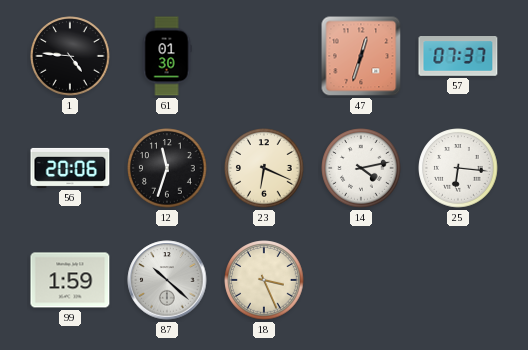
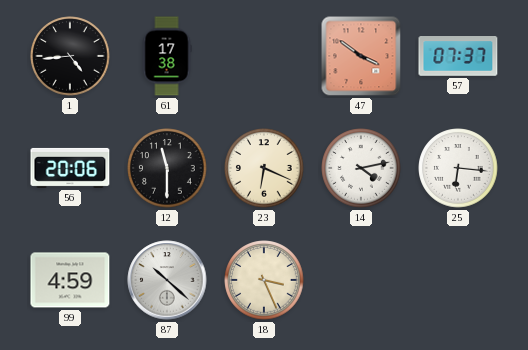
1: 4:46 -> 4:44
61: 01:30 -> 17:38
47: 12:33 -> 3:51
12: 11:33 -> 11:30
99: 1:59 -> 4:59
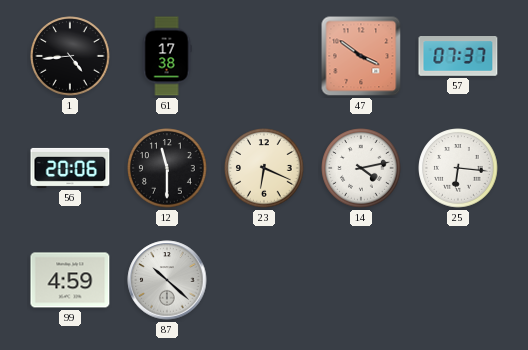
18: 3:26 -> none
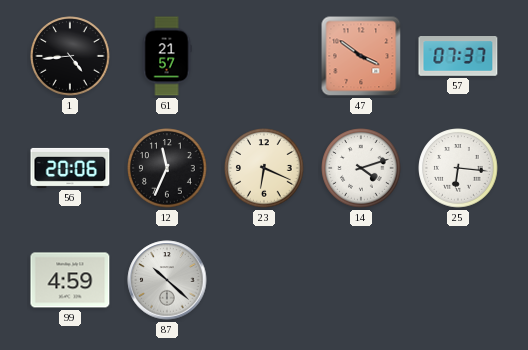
61: 17:38 -> 21:57
12: 11:30 -> 11:34
14: 4:13 -> 4:12
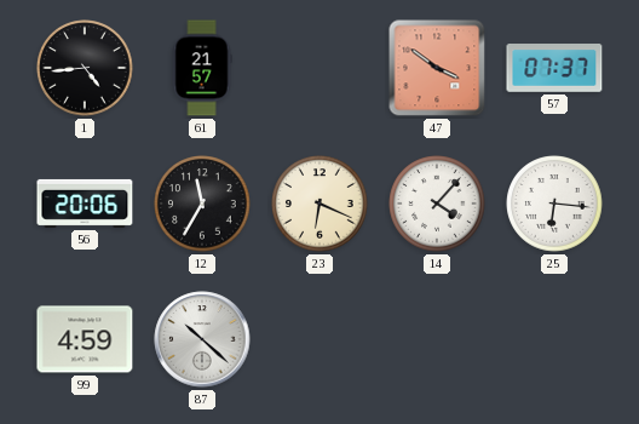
12: 11:34 -> 11:35
14: 4:12 -> 4:07
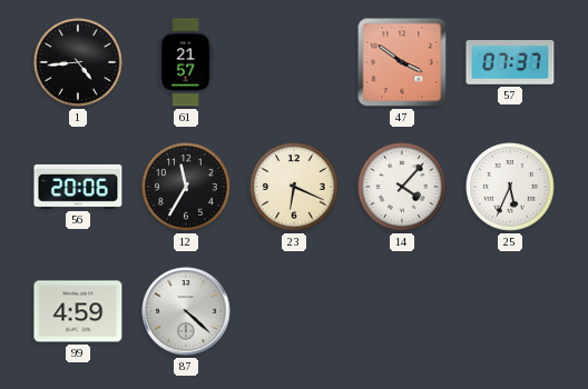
25: 6:16 -> 5:34
87: 10:22 -> 4:22
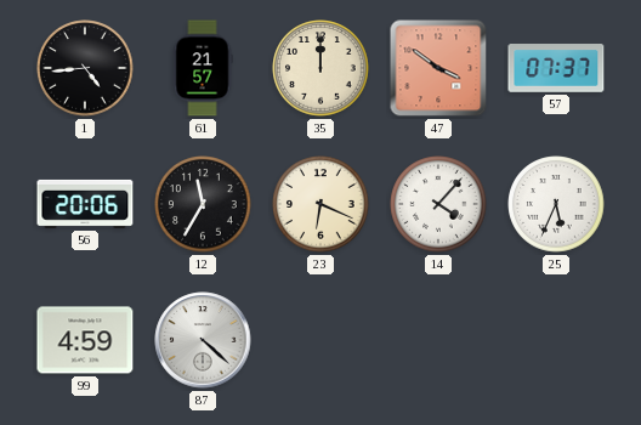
35: none -> 12:00
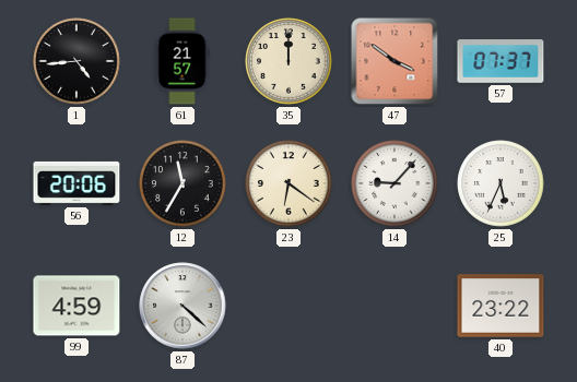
23: 6:19 -> 6:21
14: 4:07 -> 9:07
40: none -> 23:22
